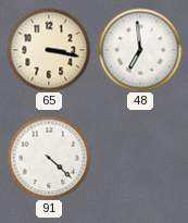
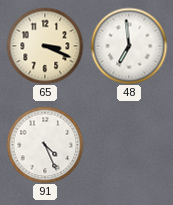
65: 3:17 -> 3:19
91: 4:22 -> 4:26
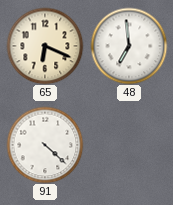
65: 3:19 -> 6:19
91: 4:26 -> 4:22
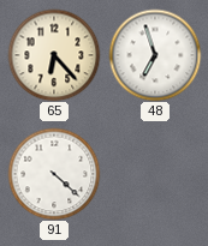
65: 6:19 -> 6:23
48: 6:59 -> 6:57
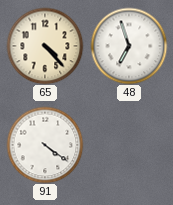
65: 6:23 -> 4:23
91: 4:22 -> 4:21
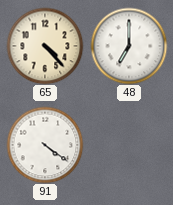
48: 6:57 -> 7:00
